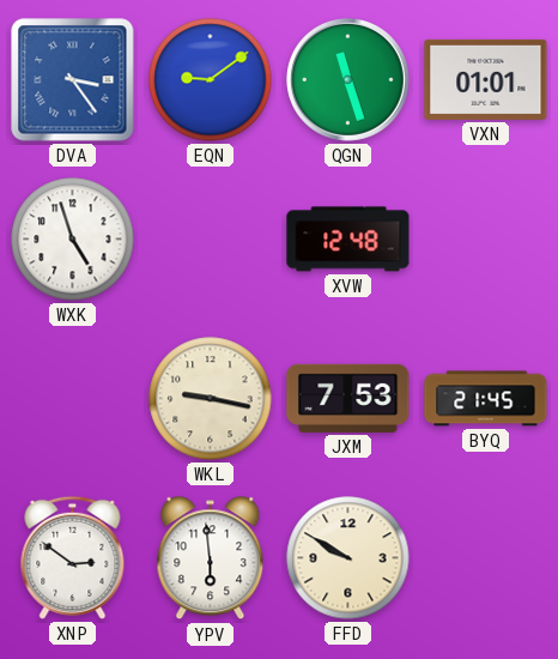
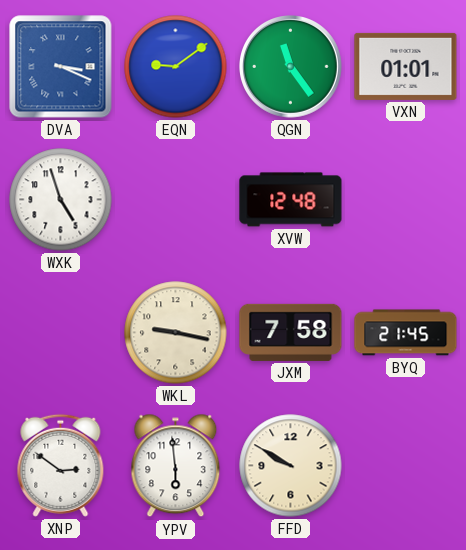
DVA: 3:24 -> 3:19
QGN: 11:27 -> 11:24
JXM: 7:53 -> 7:58
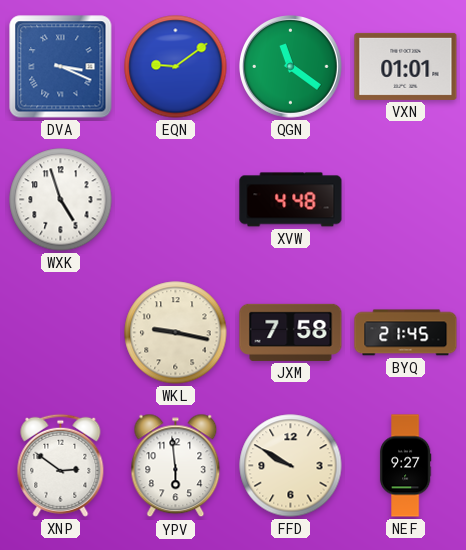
QGN: 11:24 -> 11:21
XVW: 12:48 -> 4:48
NEF: none -> 9:27
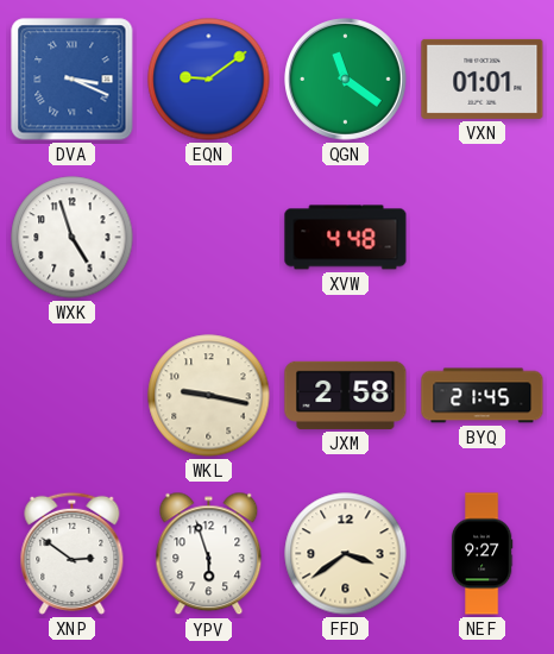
JXM: 7:58 -> 2:58
YPV: 5:59 -> 5:57
FFD: 9:50 -> 3:39
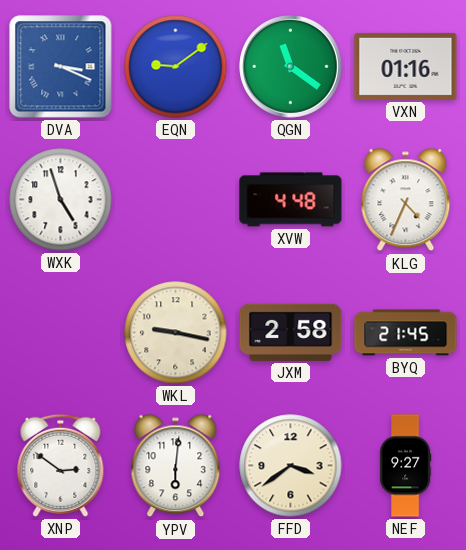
VXN: 01:01 -> 01:16
KLG: none -> 4:34
YPV: 5:57 -> 6:01
